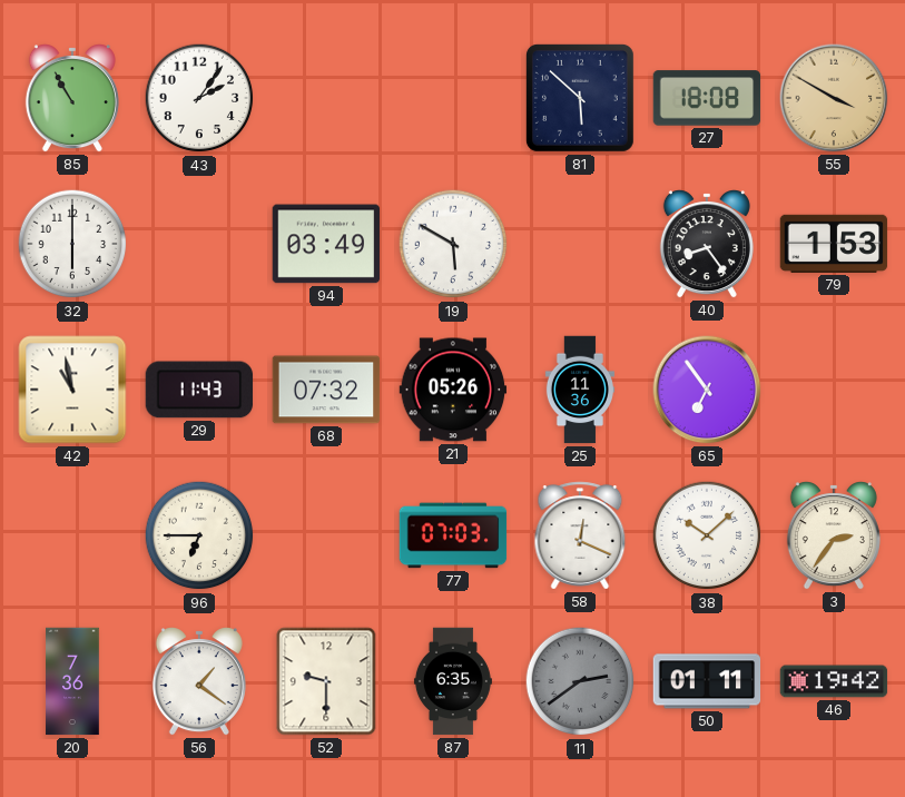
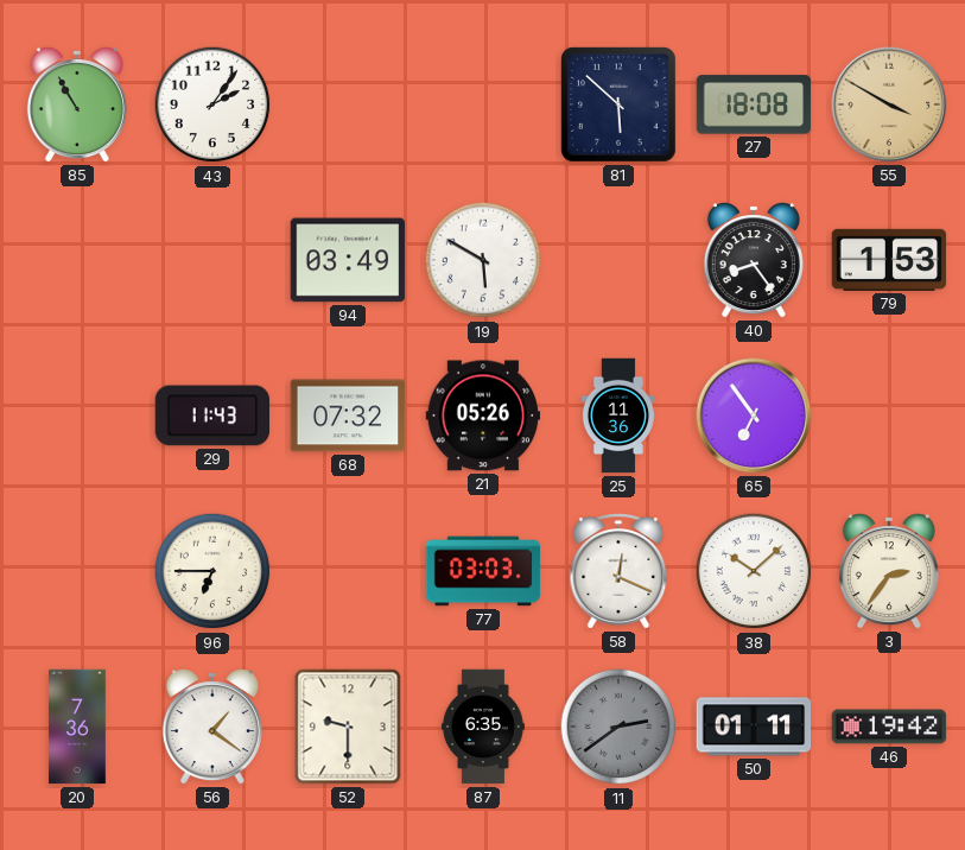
32: 6:00 -> none
42: 10:58 -> none
77: 07:03 -> 03:03
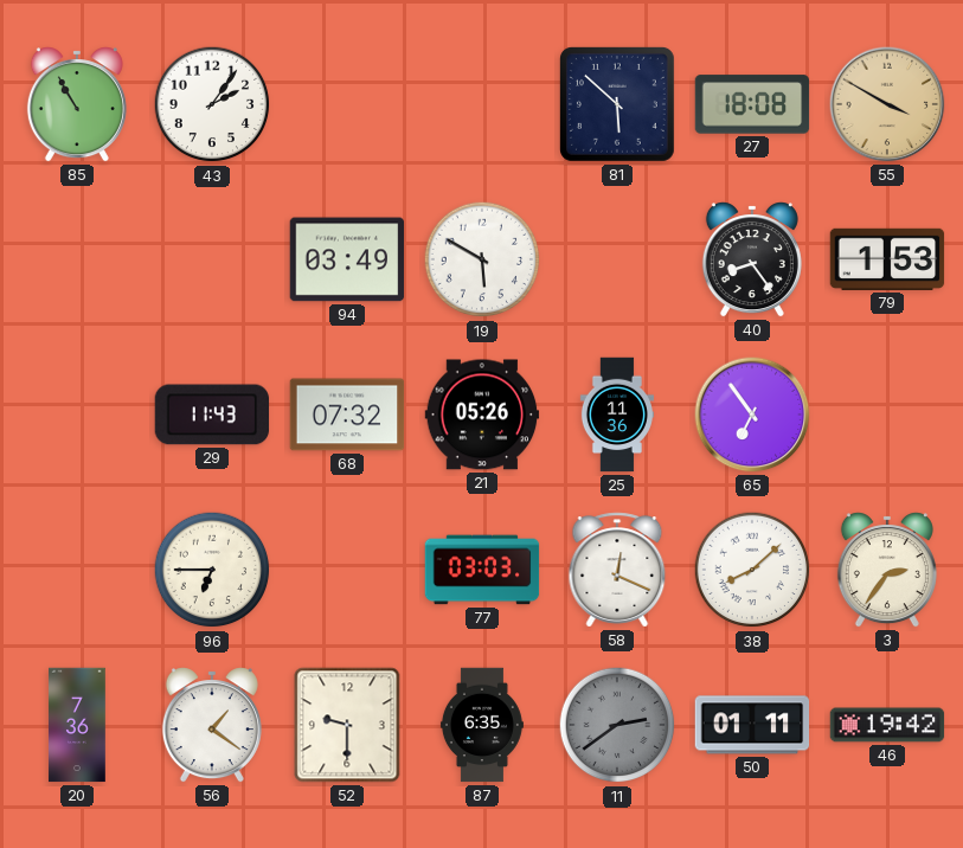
38: 10:08 -> 8:08
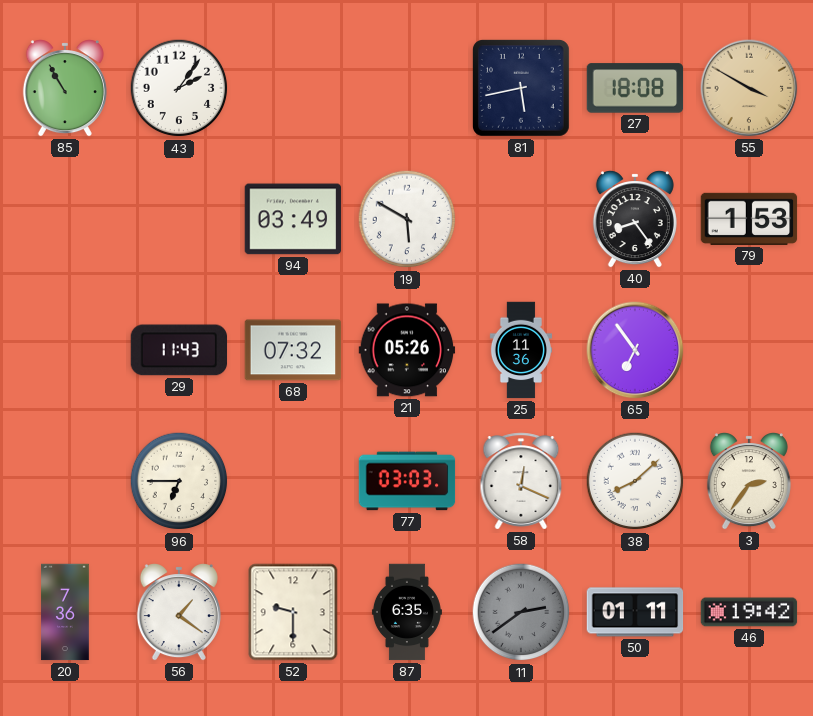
81: 5:52 -> 5:43
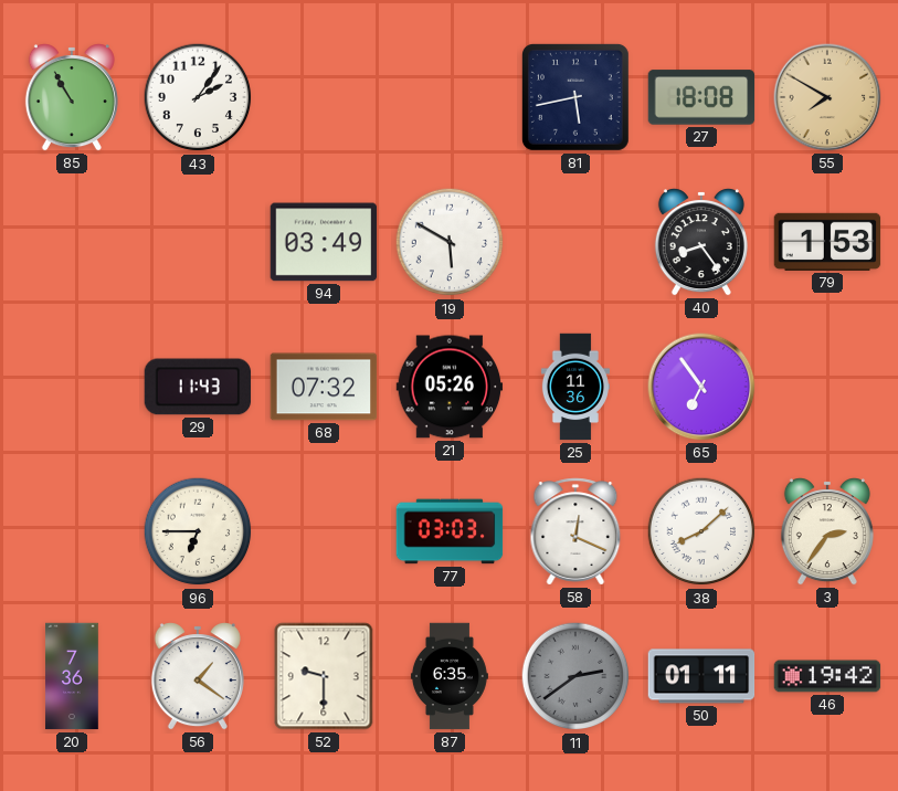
55: 3:50 -> 7:50
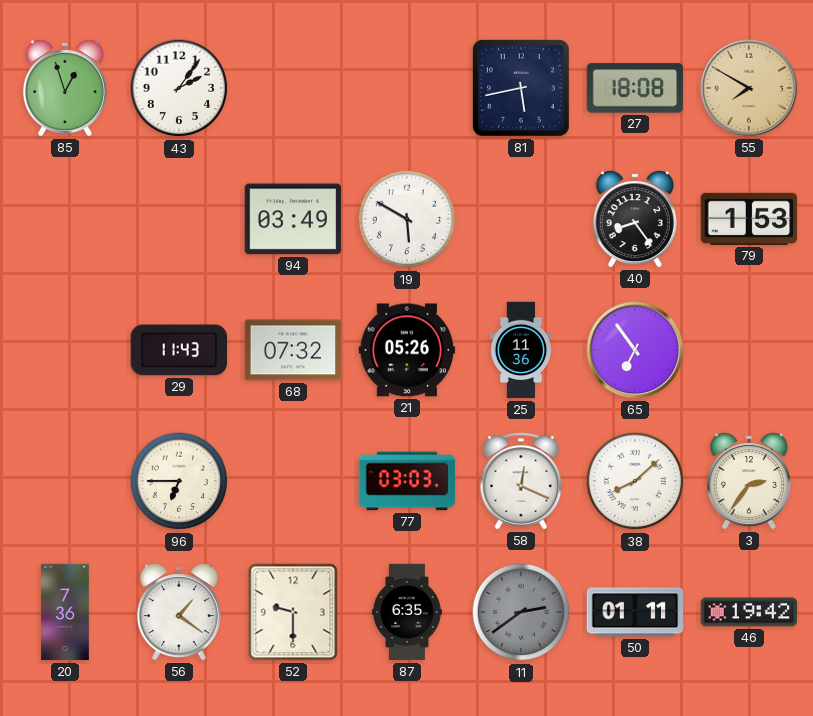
85: 10:55 -> 12:57
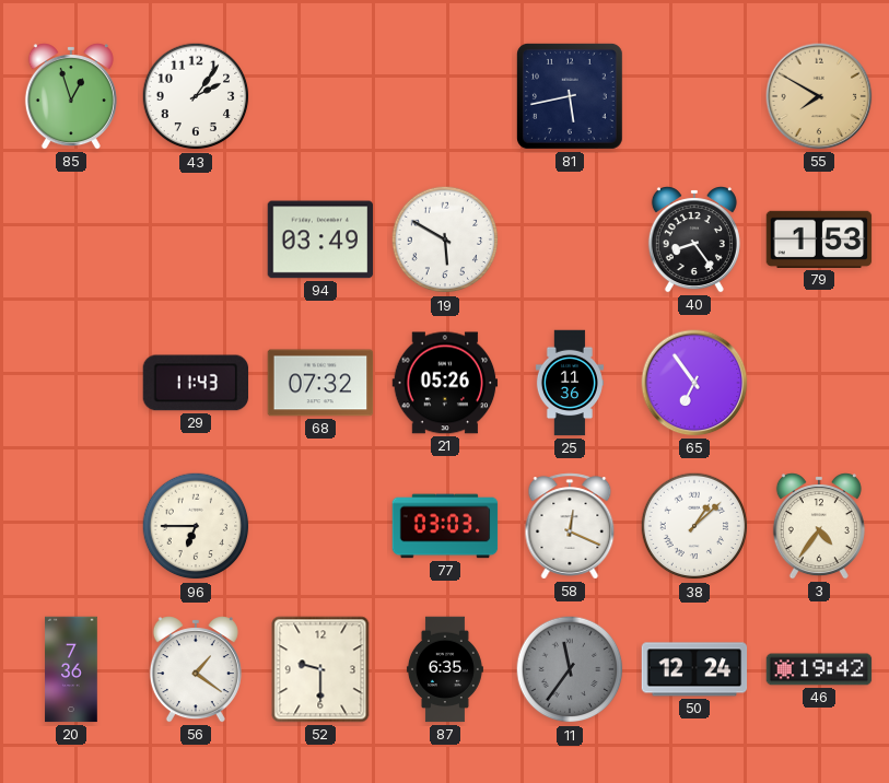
27: 18:08 -> none
38: 8:08 -> 1:08
3: 2:36 -> 4:36
11: 2:39 -> 11:36
50: 01:11 -> 12:24
